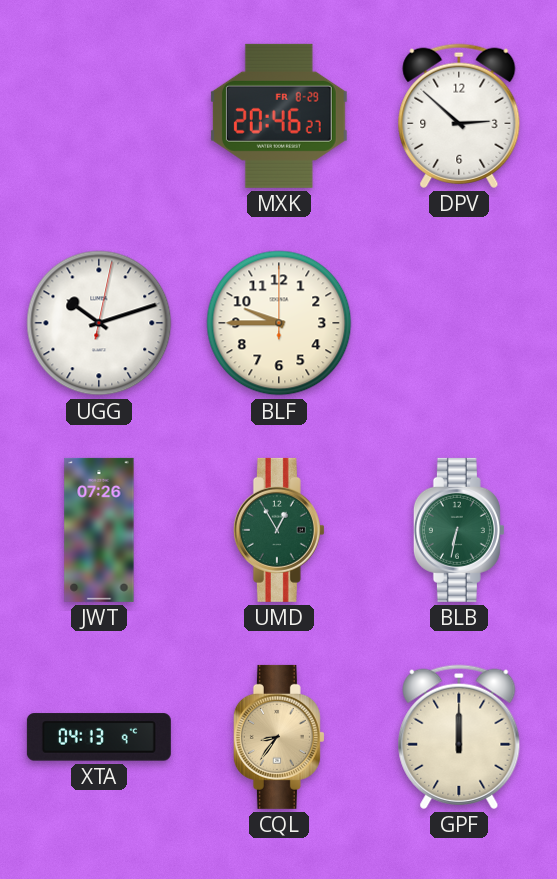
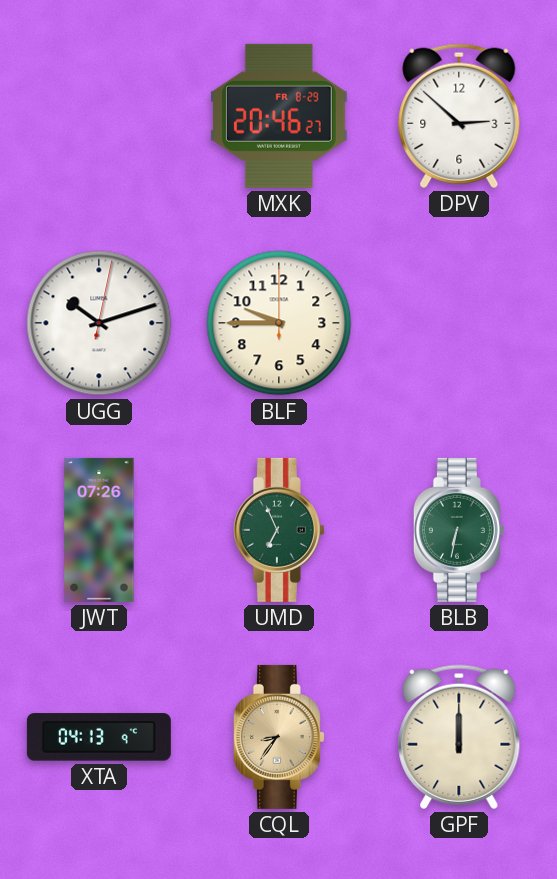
UMD: 12:55 -> 6:56
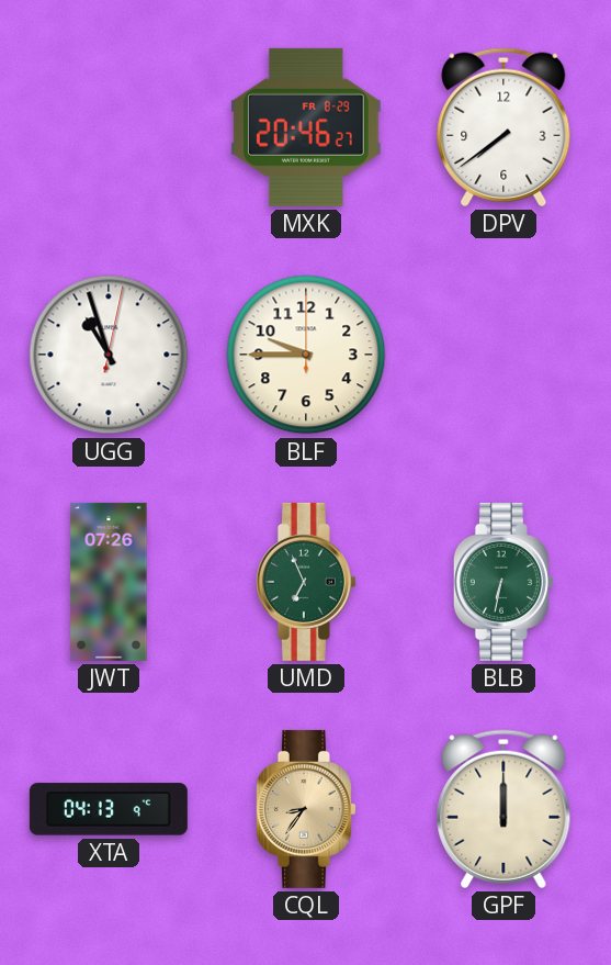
DPV: 2:52 -> 7:39
UGG: 10:12 -> 10:57
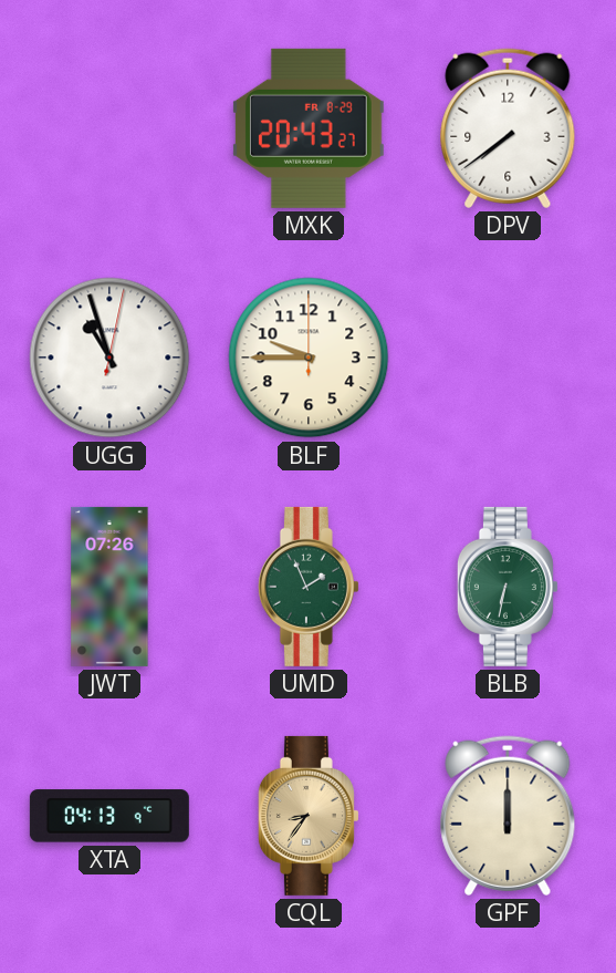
MXK: 20:46 -> 20:43
UMD: 6:56 -> 1:56
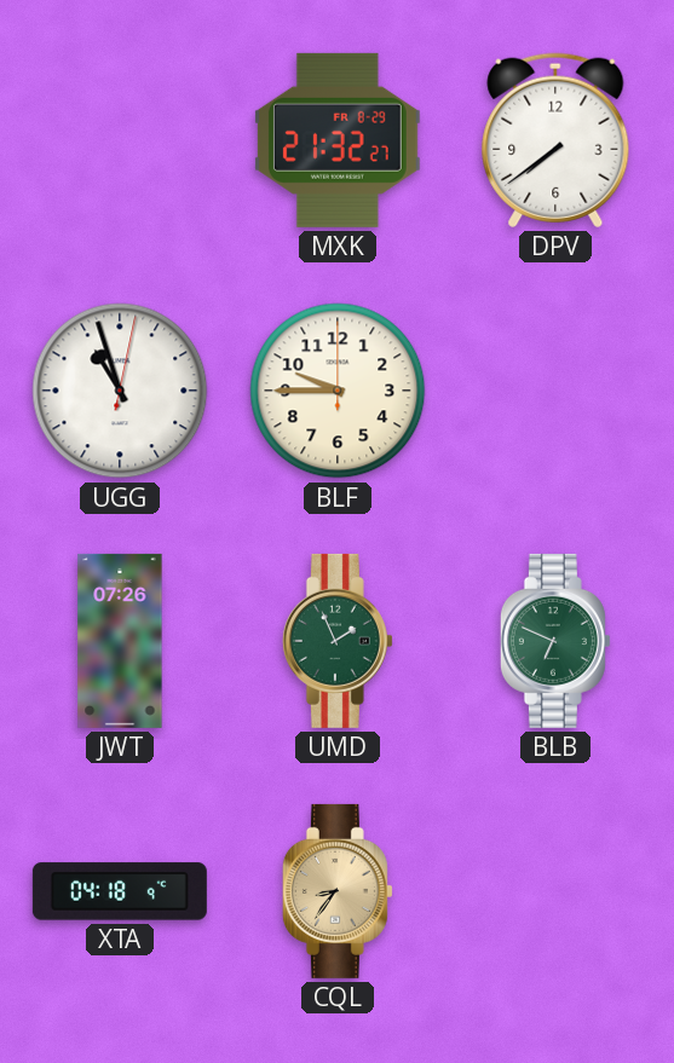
MXK: 20:43 -> 21:32
BLB: 6:32 -> 6:49
XTA: 04:13 -> 04:18
GPF: 12:00 -> none
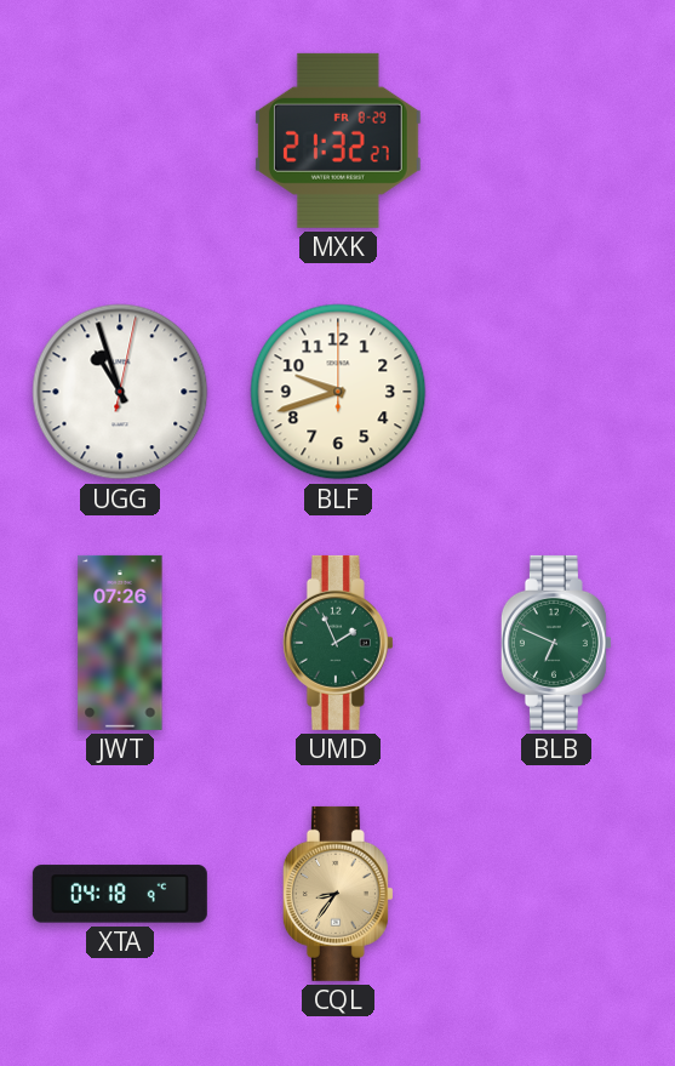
DPV: 7:39 -> none
BLF: 9:45 -> 9:42
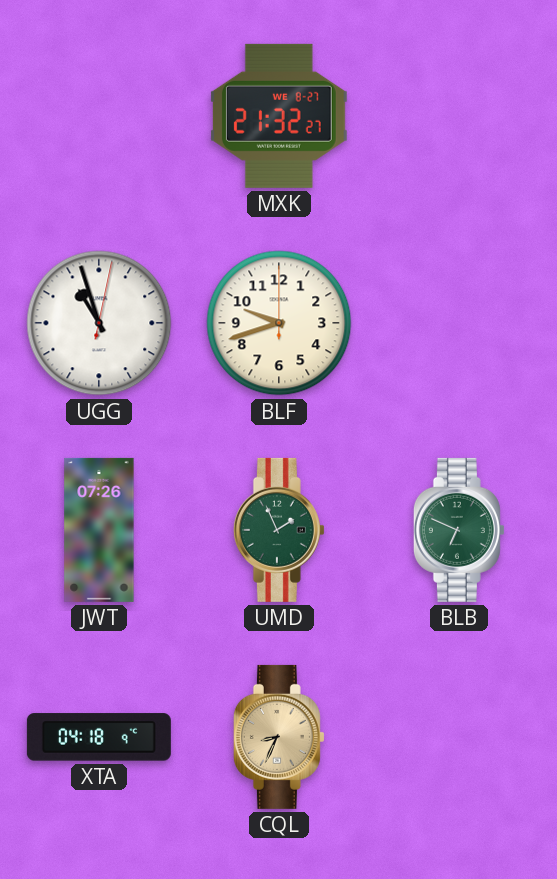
MXK date: FR 8-29 -> WE 8-27
CQL: 8:36 -> 8:34
